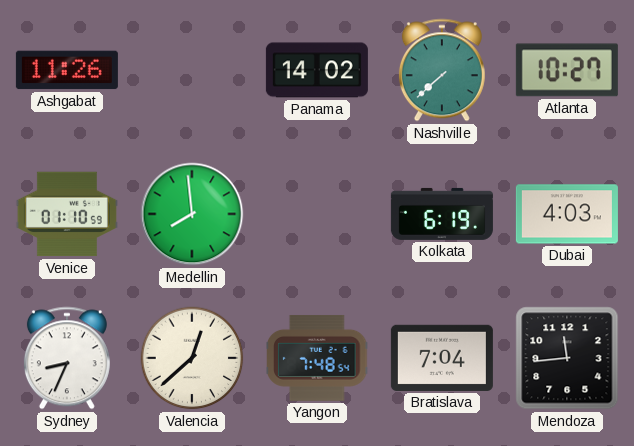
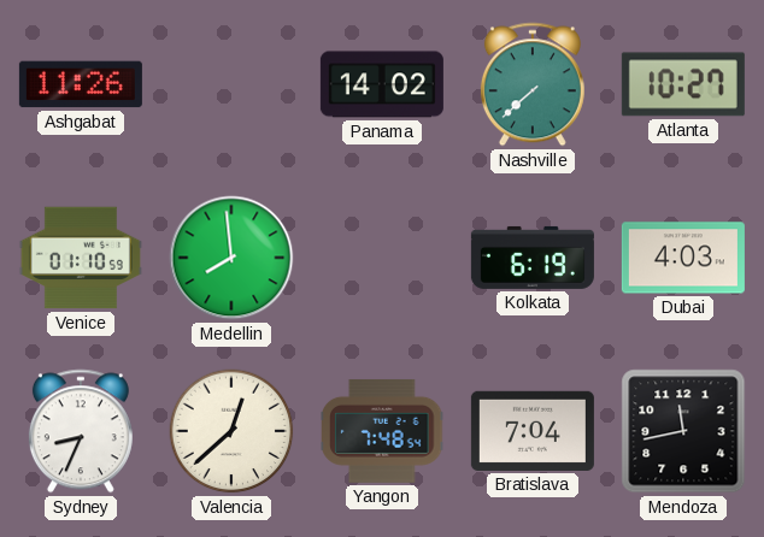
Mendoza: 11:44 -> 11:43
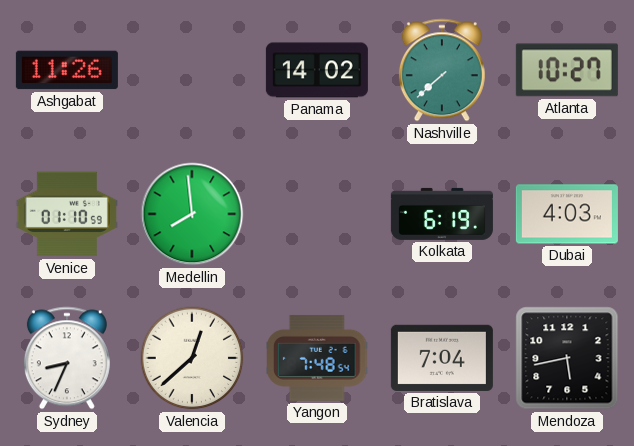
Mendoza: 11:43 -> 5:43
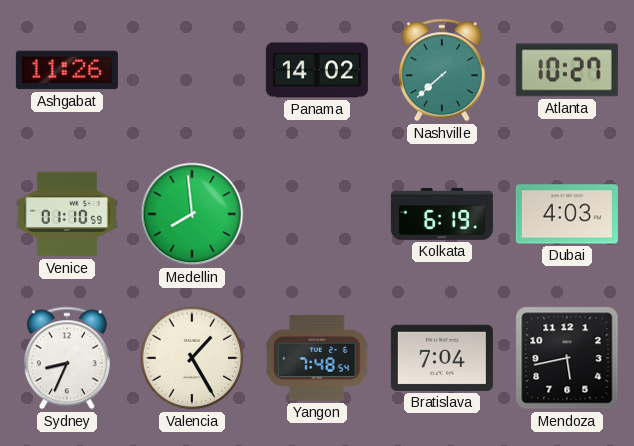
Valencia: 12:38 -> 1:25
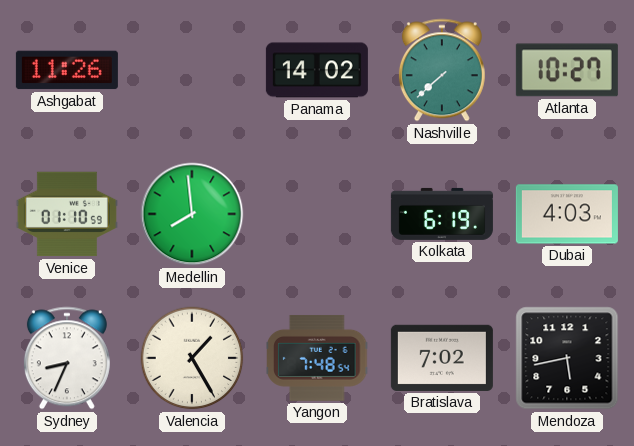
Bratislava: 7:04 -> 7:02
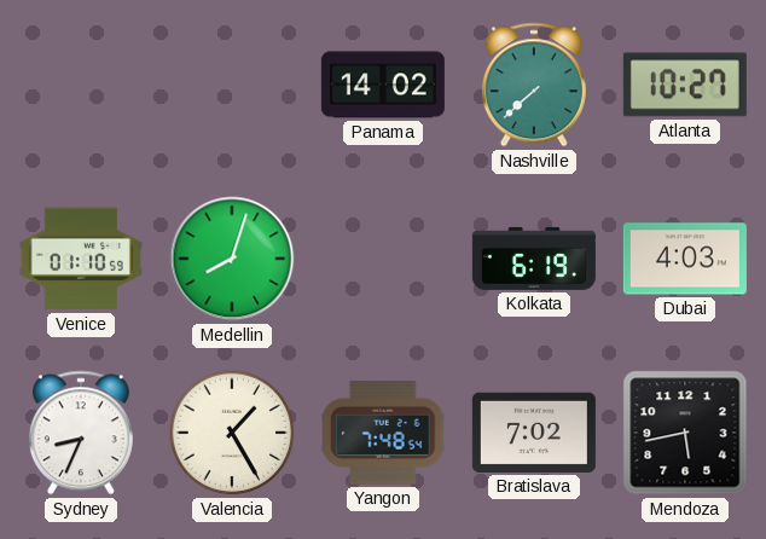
Ashgabat: 11:26 -> none
Medellin: 7:59 -> 8:03
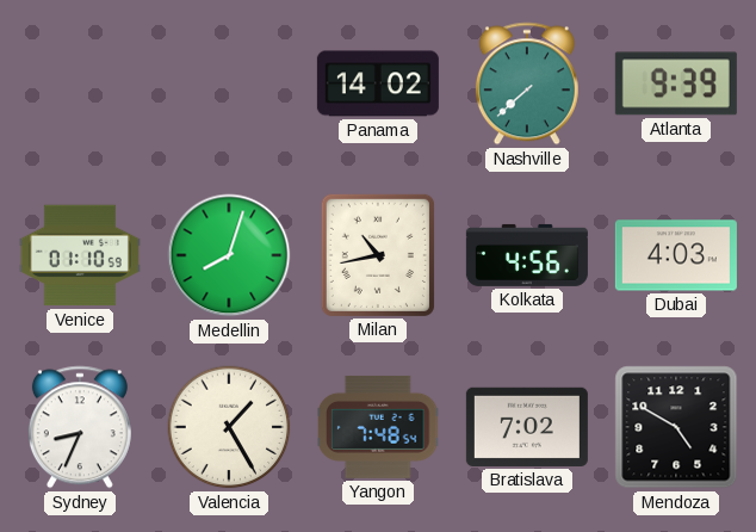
Atlanta: 10:27 -> 9:39
Milan: none -> 10:43
Kolkata: 6:19 -> 4:56
Mendoza: 5:43 -> 4:50
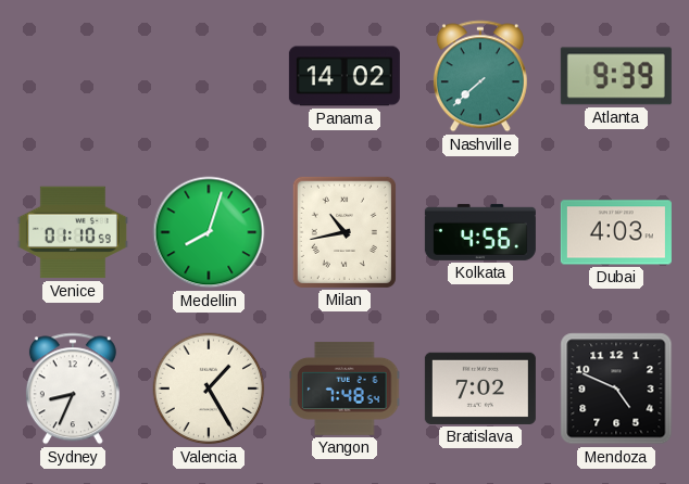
Mendoza: 4:50 -> 4:49
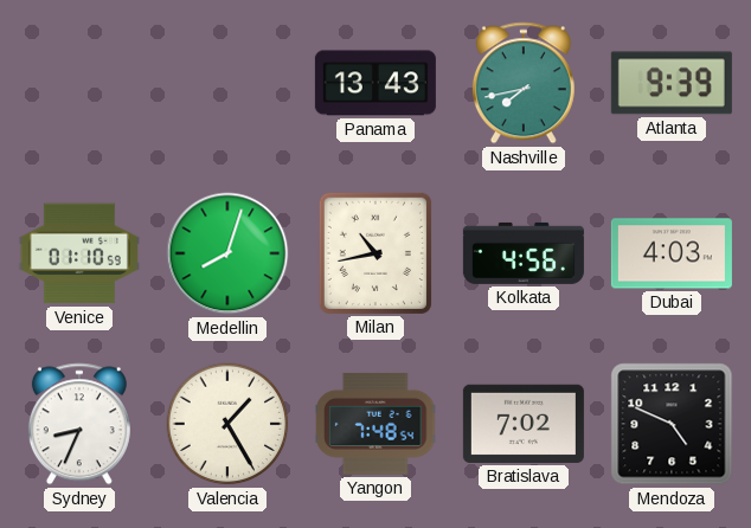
Panama: 14:02 -> 13:43
Nashville: 7:38 -> 7:43
